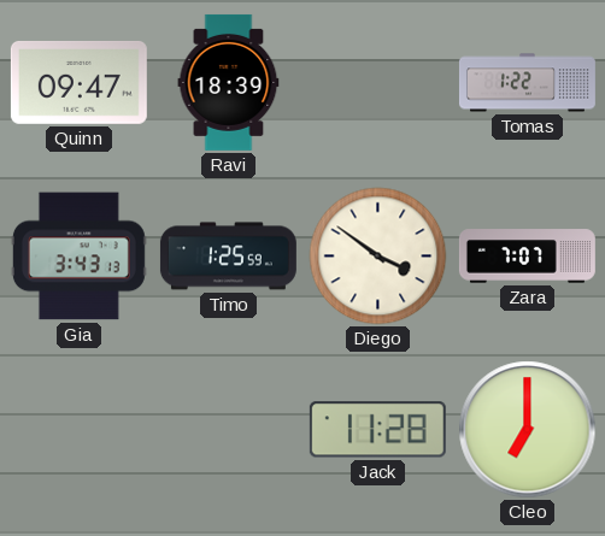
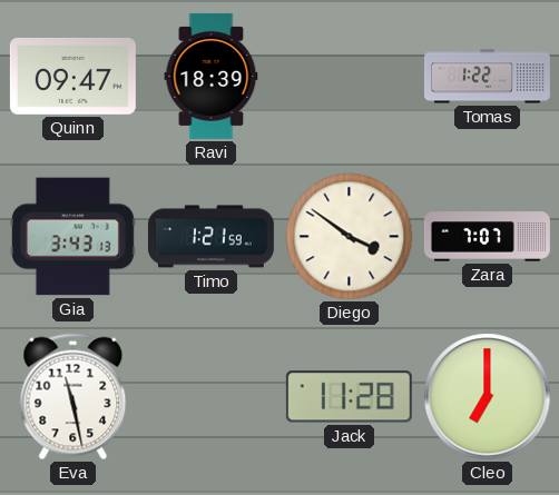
Timo: 1:25 -> 1:21
Eva: none -> 11:28
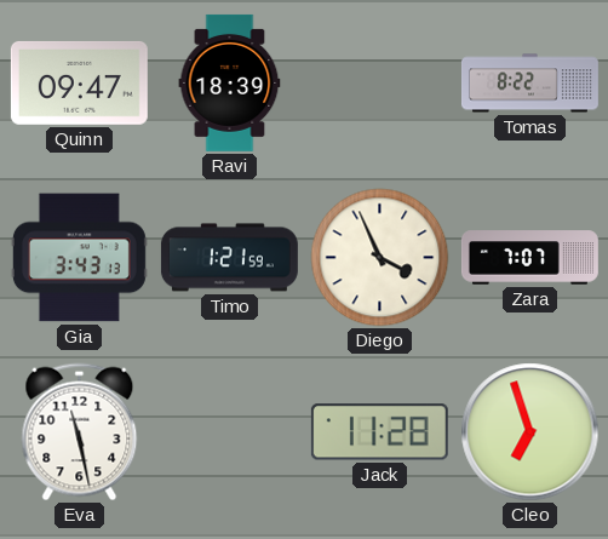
Tomas: 1:22 -> 8:22
Diego: 3:51 -> 3:56
Cleo: 7:00 -> 6:57
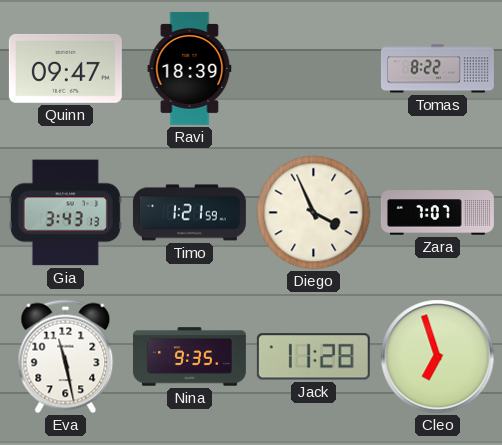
Nina: none -> 9:35
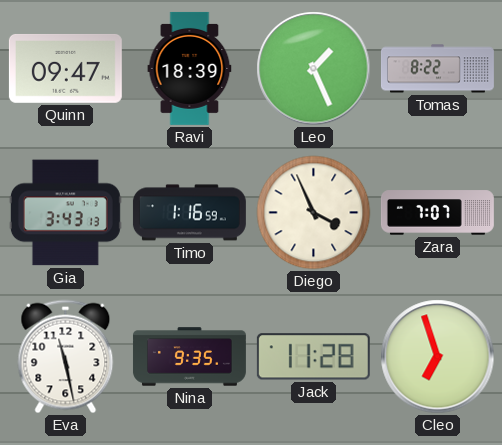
Leo: none -> 1:26
Timo: 1:21 -> 1:16
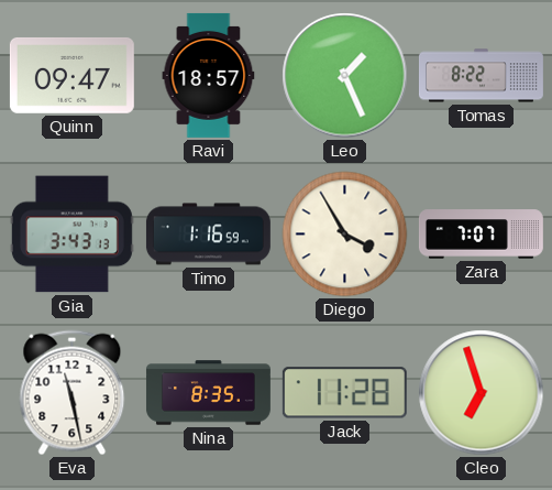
Ravi: 18:39 -> 18:57
Diego: 3:56 -> 3:55
Nina: 9:35 -> 8:35
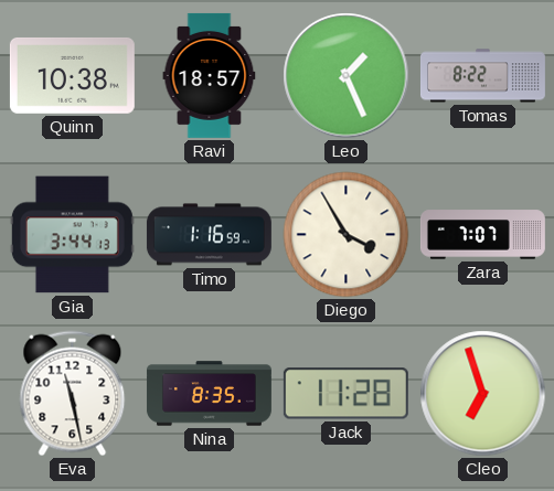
Quinn: 09:47 -> 10:38
Gia: 3:43 -> 3:44
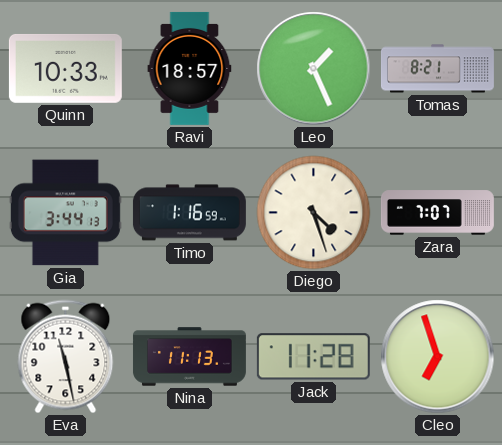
Quinn: 10:38 -> 10:33
Tomas: 8:22 -> 8:21
Diego: 3:55 -> 4:27
Nina: 8:35 -> 11:13
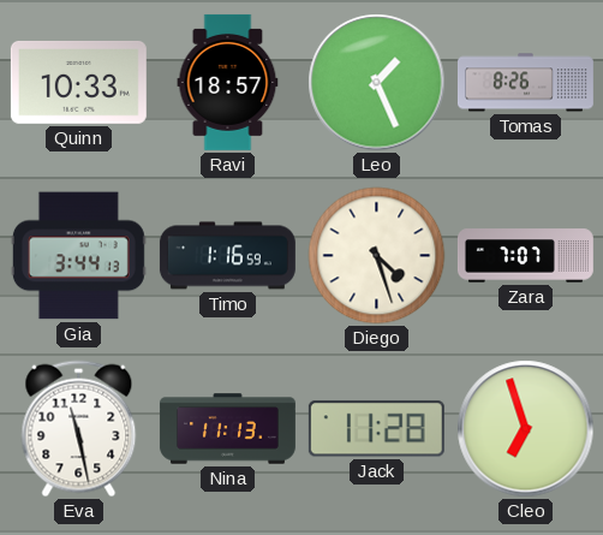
Tomas: 8:21 -> 8:26
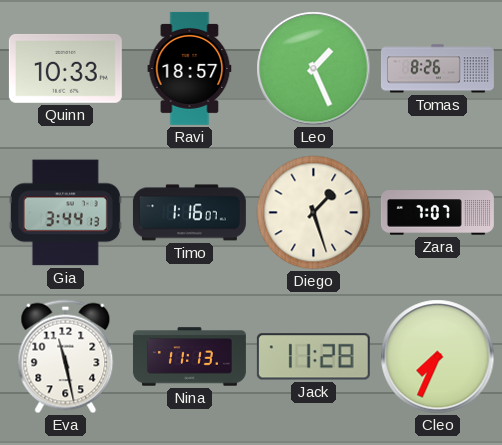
Timo: 1:16:59 -> 1:16:07
Diego: 4:27 -> 1:27
Cleo: 6:57 -> 7:34
